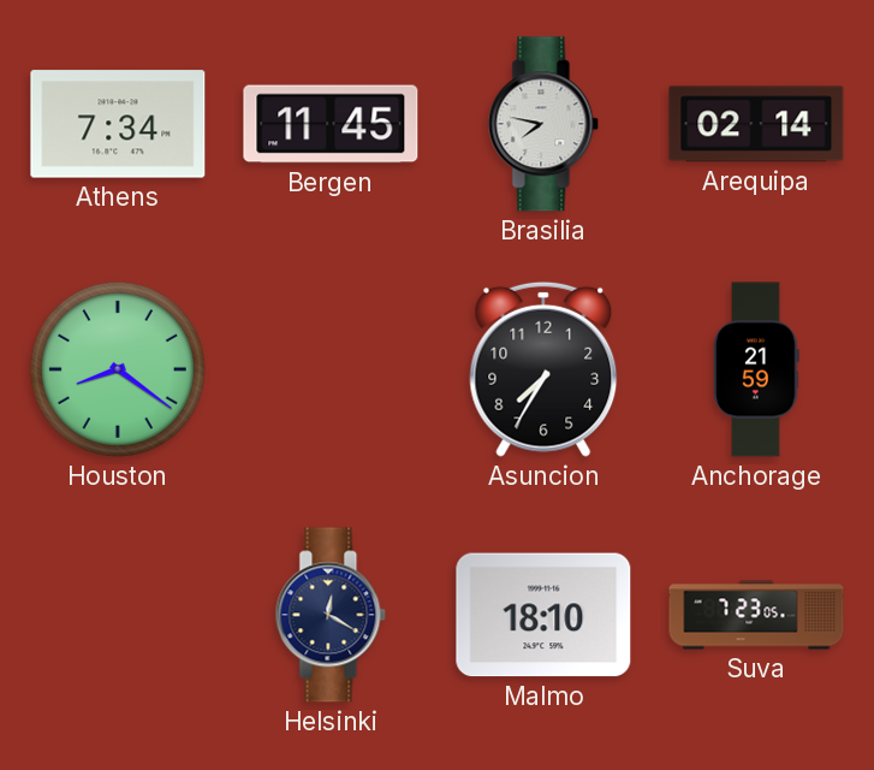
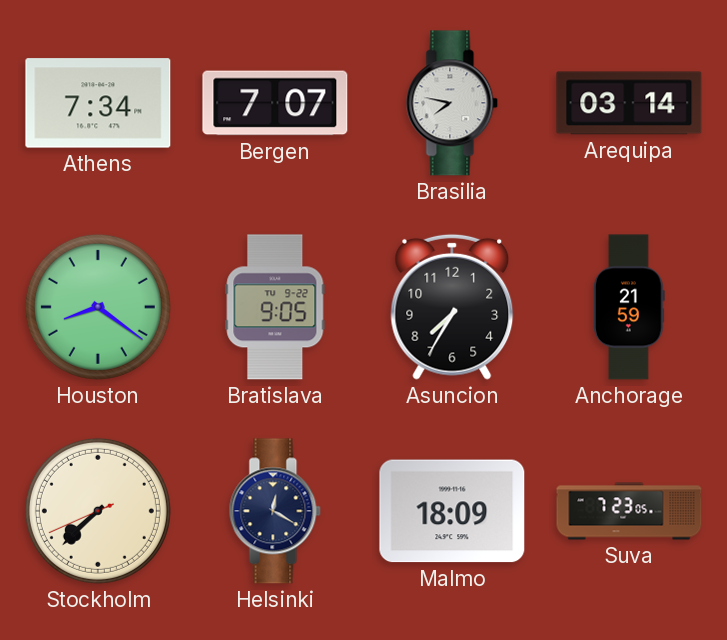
Bergen: 11:45 -> 7:07
Arequipa: 02:14 -> 03:14
Bratislava: none -> 9:05
Stockholm: none -> 7:37
Malmo: 18:10 -> 18:09
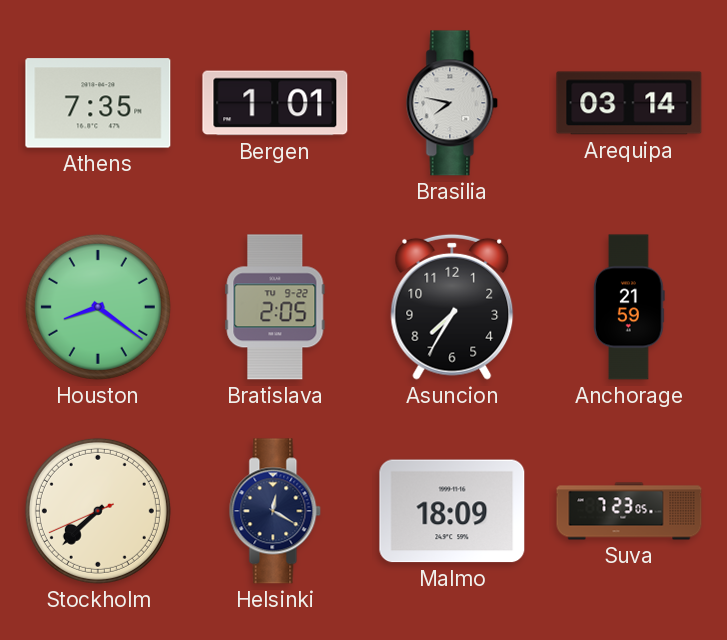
Athens: 7:34 -> 7:35
Bergen: 7:07 -> 1:01
Bratislava: 9:05 -> 2:05
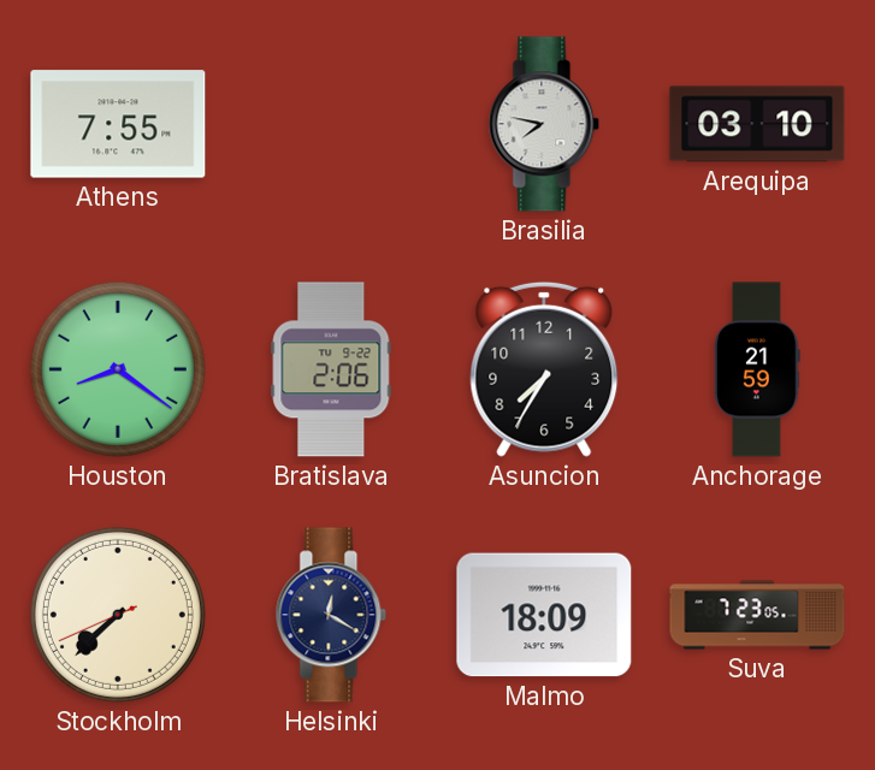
Athens: 7:35 -> 7:55
Bergen: 1:01 -> none
Arequipa: 03:14 -> 03:10
Bratislava: 2:05 -> 2:06
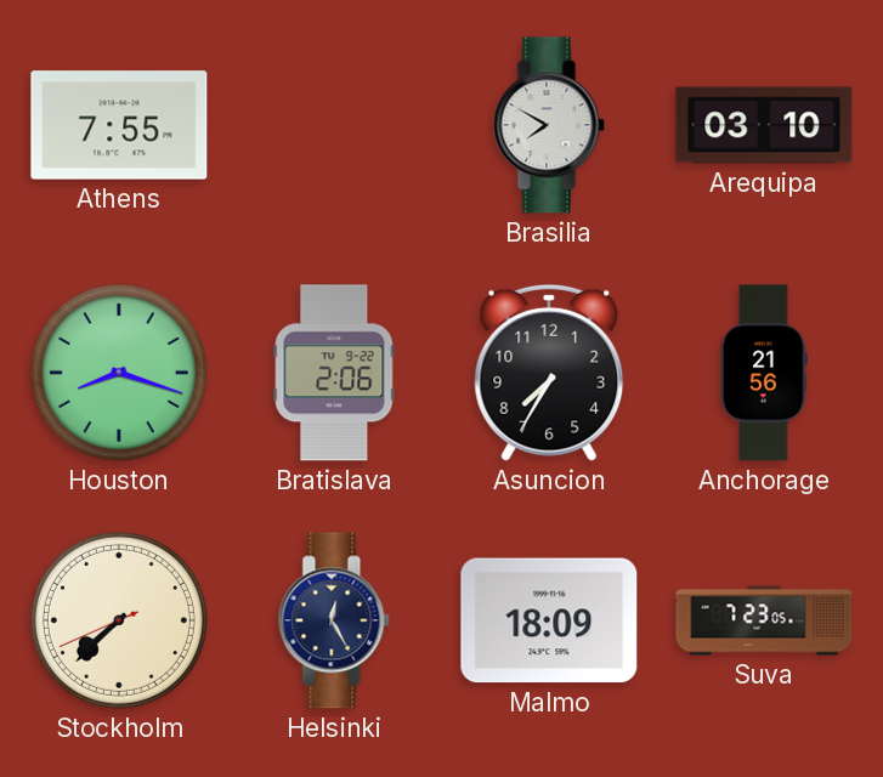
Brasilia: 7:47 -> 7:50
Houston: 8:21 -> 8:18
Anchorage: 21:59 -> 21:56
Helsinki: 12:20 -> 12:25
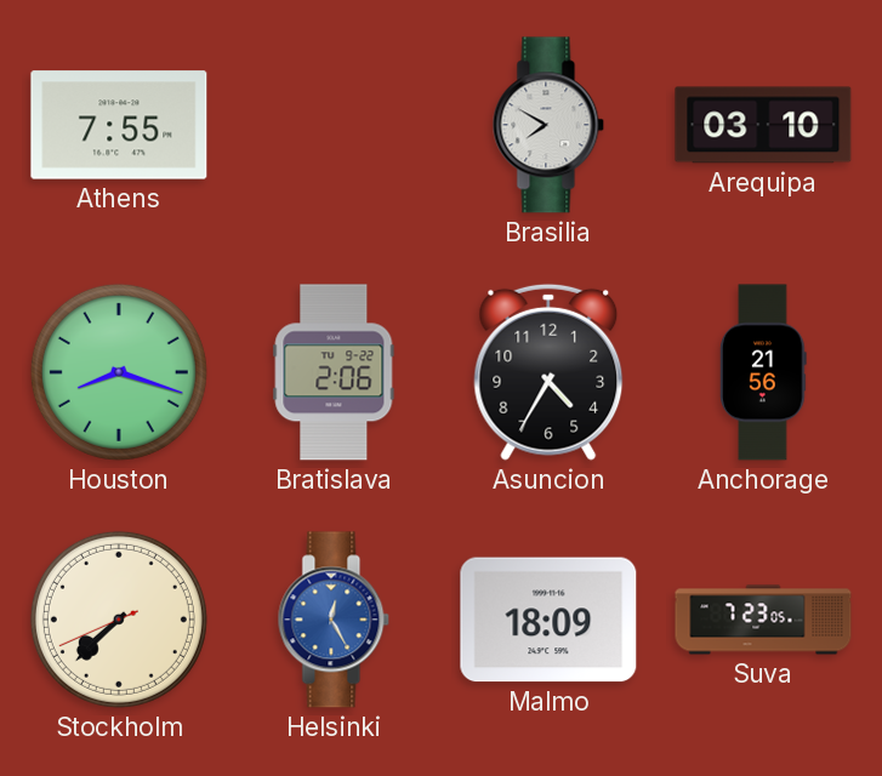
Asuncion: 7:35 -> 4:35
Helsinki dial: navy -> blue
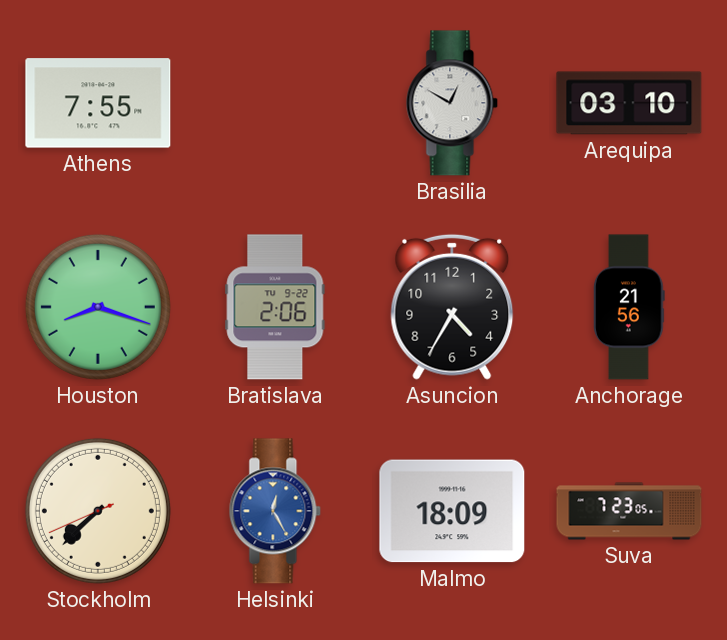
Brasilia: 7:50 -> 12:50
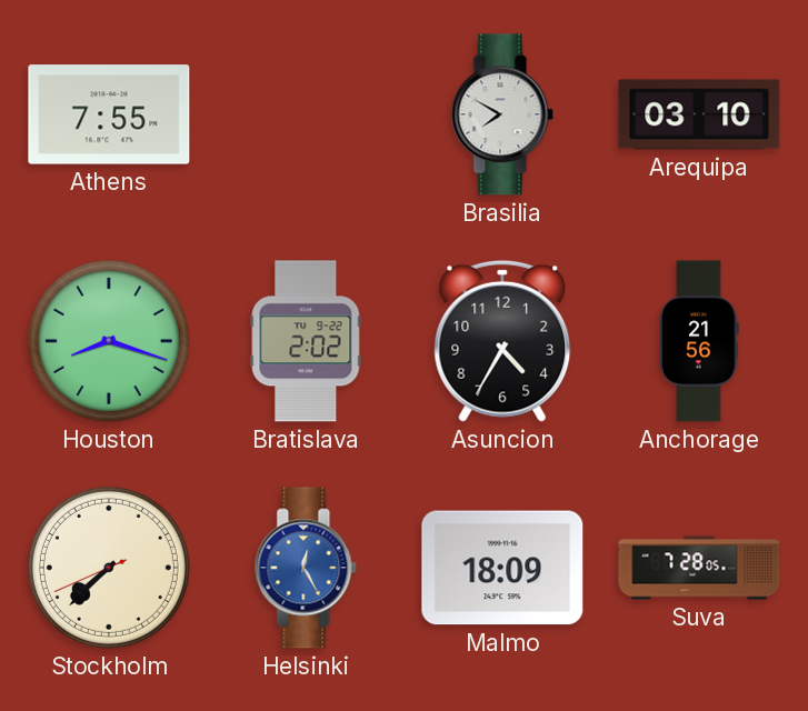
Brasilia: 12:50 -> 7:50
Bratislava: 2:06 -> 2:02
Suva: 7:23 -> 7:28
